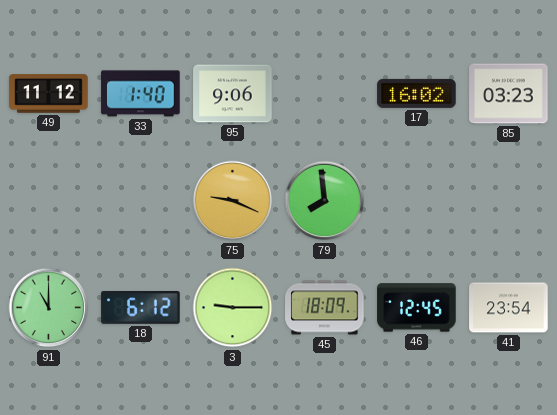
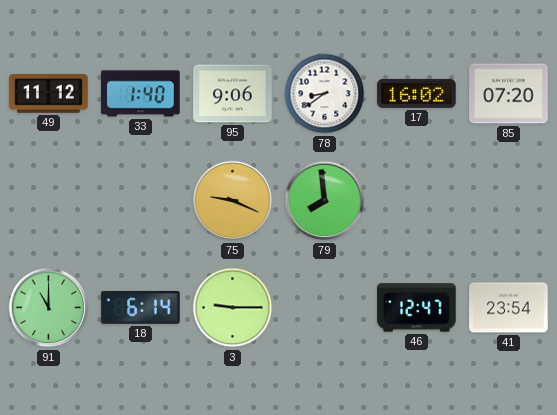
78: none -> 8:39
85: 03:23 -> 07:20
18: 6:12 -> 6:14
45: 18:09 -> none
46: 12:45 -> 12:47
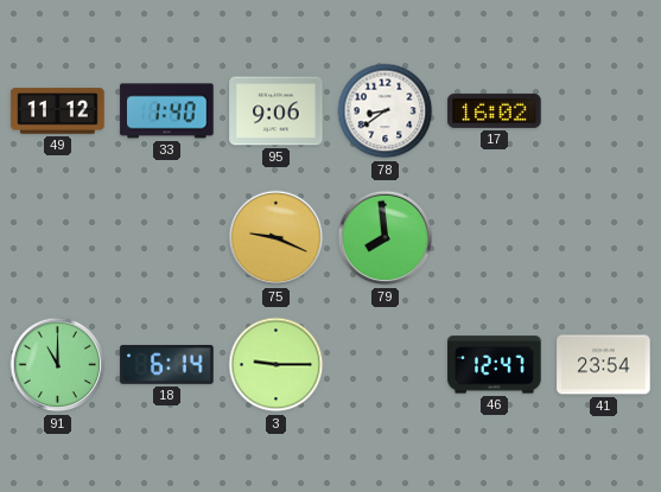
85: 07:20 -> none
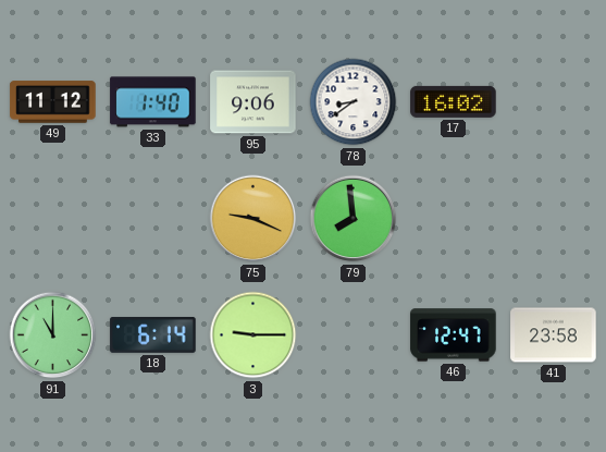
41: 23:54 -> 23:58
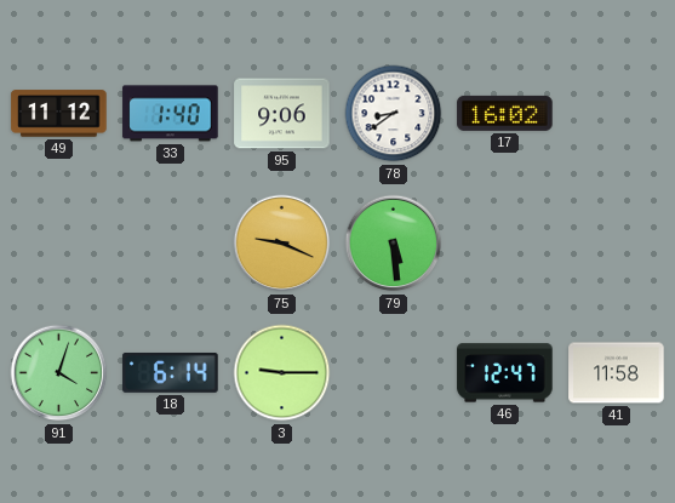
79: 7:59 -> 5:29
91: 11:00 -> 4:03
41: 23:58 -> 11:58
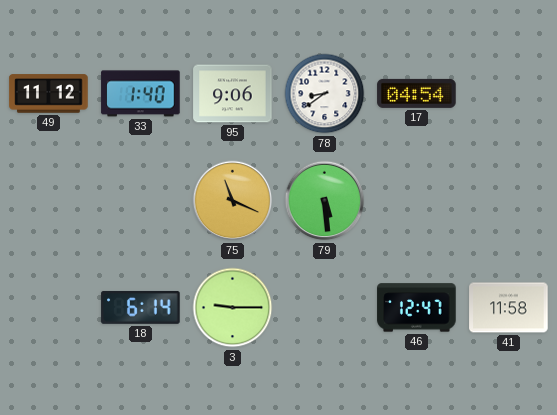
17: 16:02 -> 04:54
75: 9:19 -> 11:19
91: 4:03 -> none
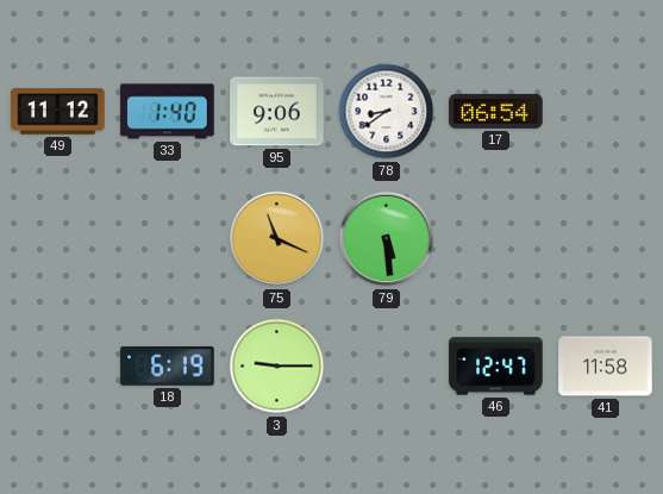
17: 04:54 -> 06:54
18: 6:14 -> 6:19
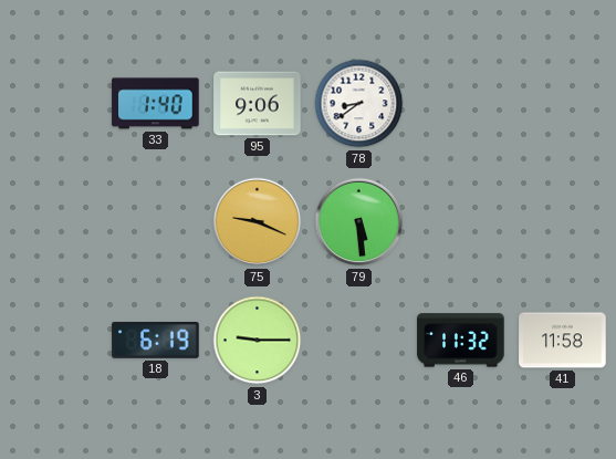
49: 11:12 -> none
17: 06:54 -> none
75: 11:19 -> 9:19
46: 12:47 -> 11:32
